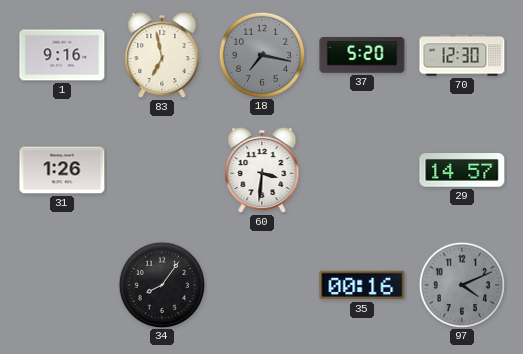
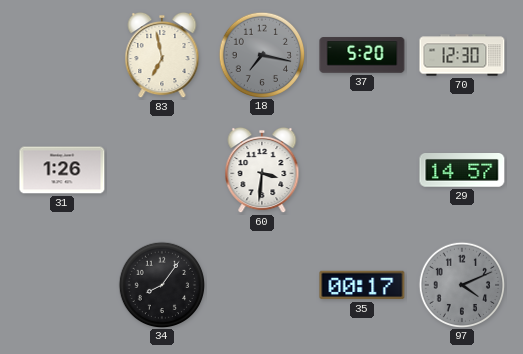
1: 9:16 -> none
35: 00:16 -> 00:17
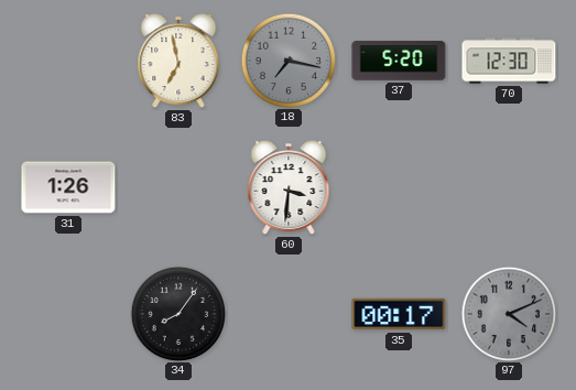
29: 14:57 -> none
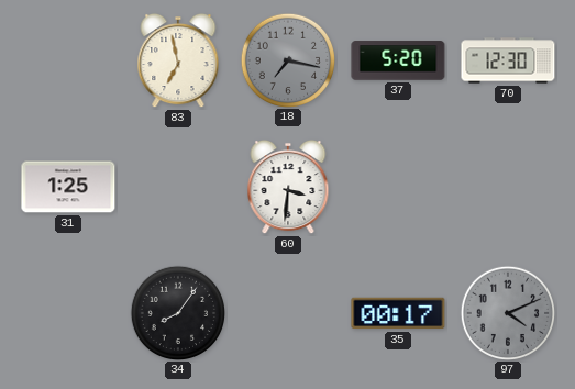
31: 1:26 -> 1:25
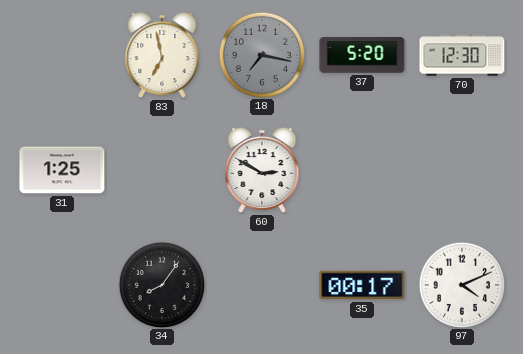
60: 3:31 -> 2:50
97 dial: grey -> white
